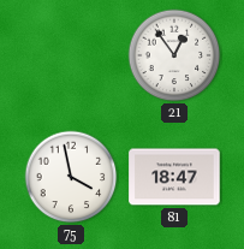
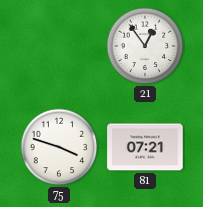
75: 3:58 -> 3:48
81: 18:47 -> 07:21
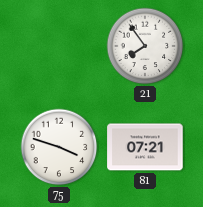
21: 12:54 -> 7:54
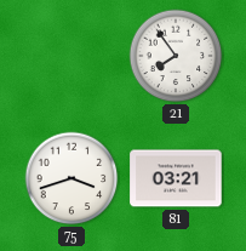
75: 3:48 -> 3:42
81: 07:21 -> 03:21
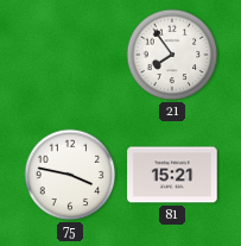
75: 3:42 -> 3:47
81: 03:21 -> 15:21
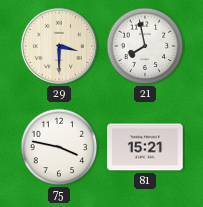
29: none -> 3:30
21: 7:54 -> 7:58
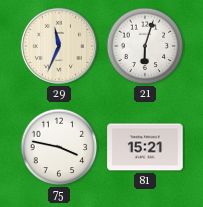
29: 3:30 -> 11:34
21: 7:58 -> 6:03
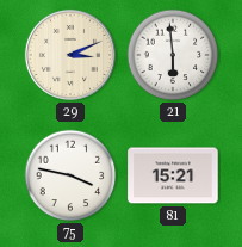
29: 11:34 -> 3:11
21: 6:03 -> 5:59
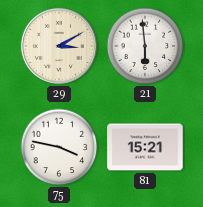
29: 3:11 -> 3:10
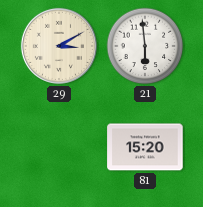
75: 3:47 -> none
81: 15:21 -> 15:20
